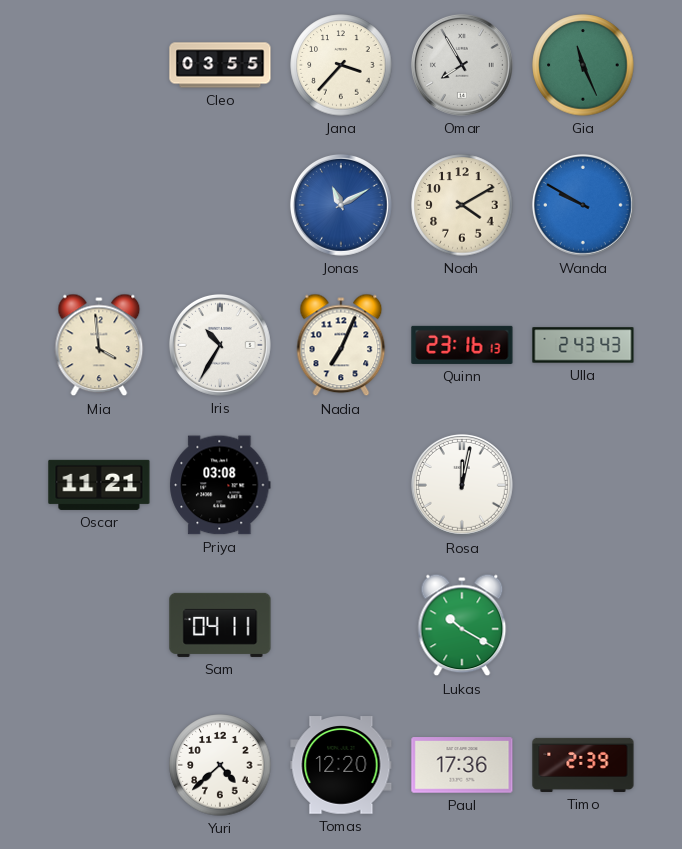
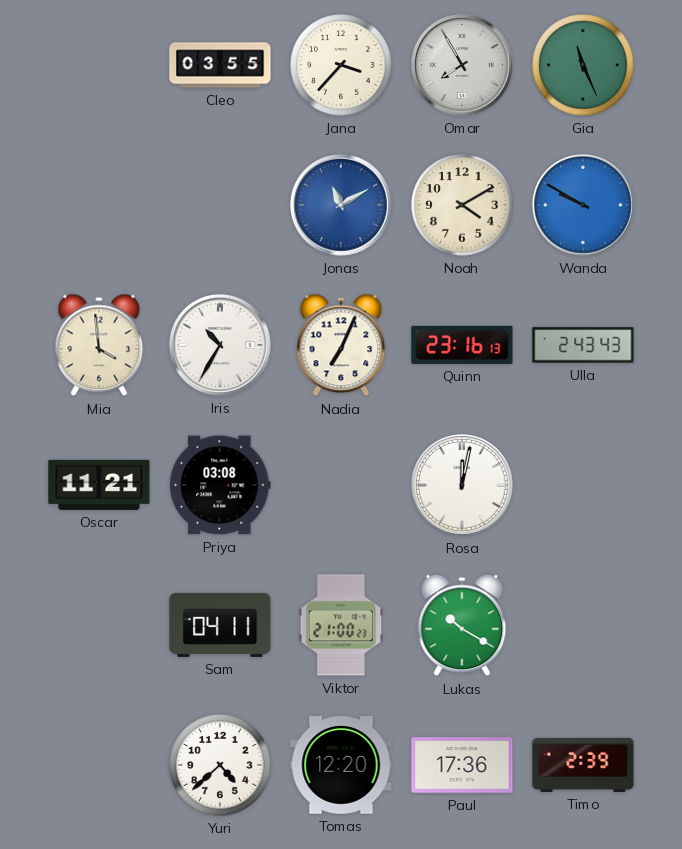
Viktor: none -> 21:00
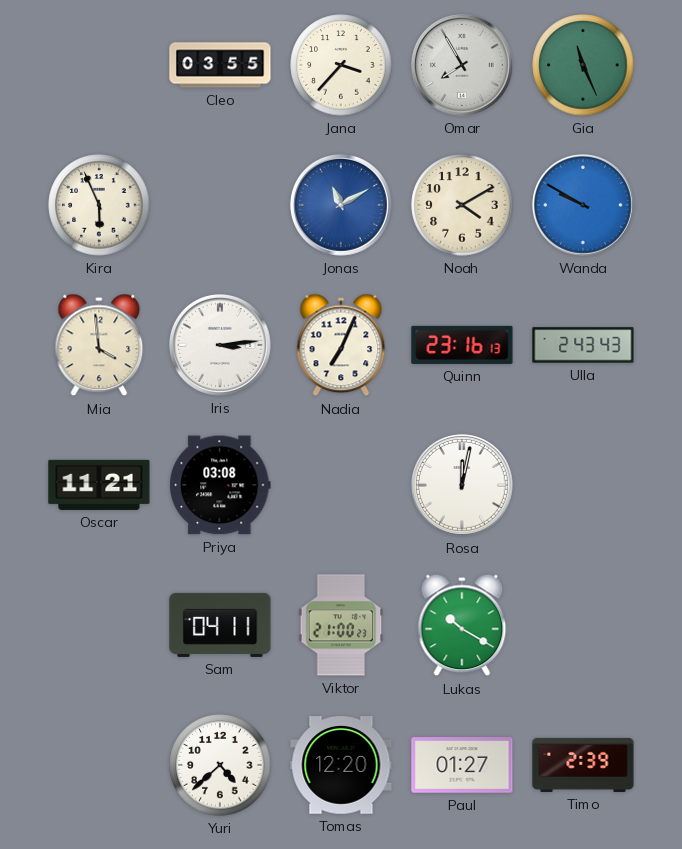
Kira: none -> 5:56
Iris: 10:35 -> 3:14
Paul: 17:36 -> 01:27
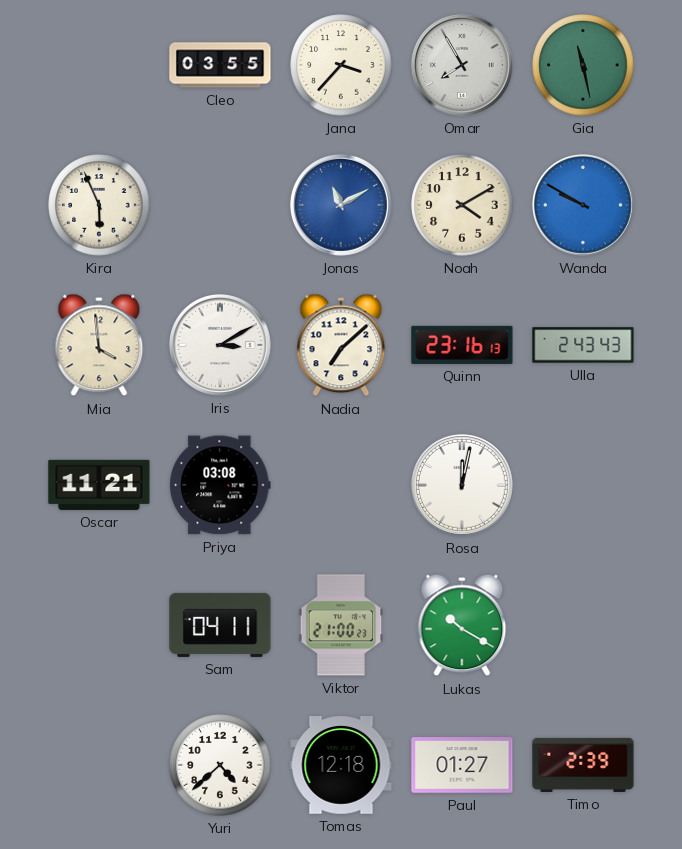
Gia: 11:26 -> 11:28
Iris: 3:14 -> 3:10
Nadia: 7:04 -> 7:08
Tomas: 12:20 -> 12:18
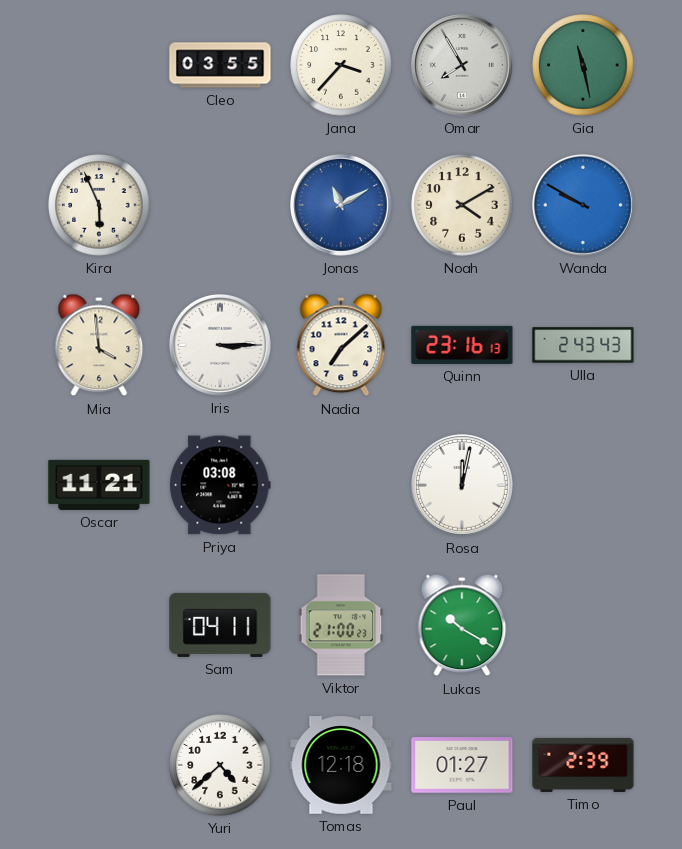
Iris: 3:10 -> 3:15
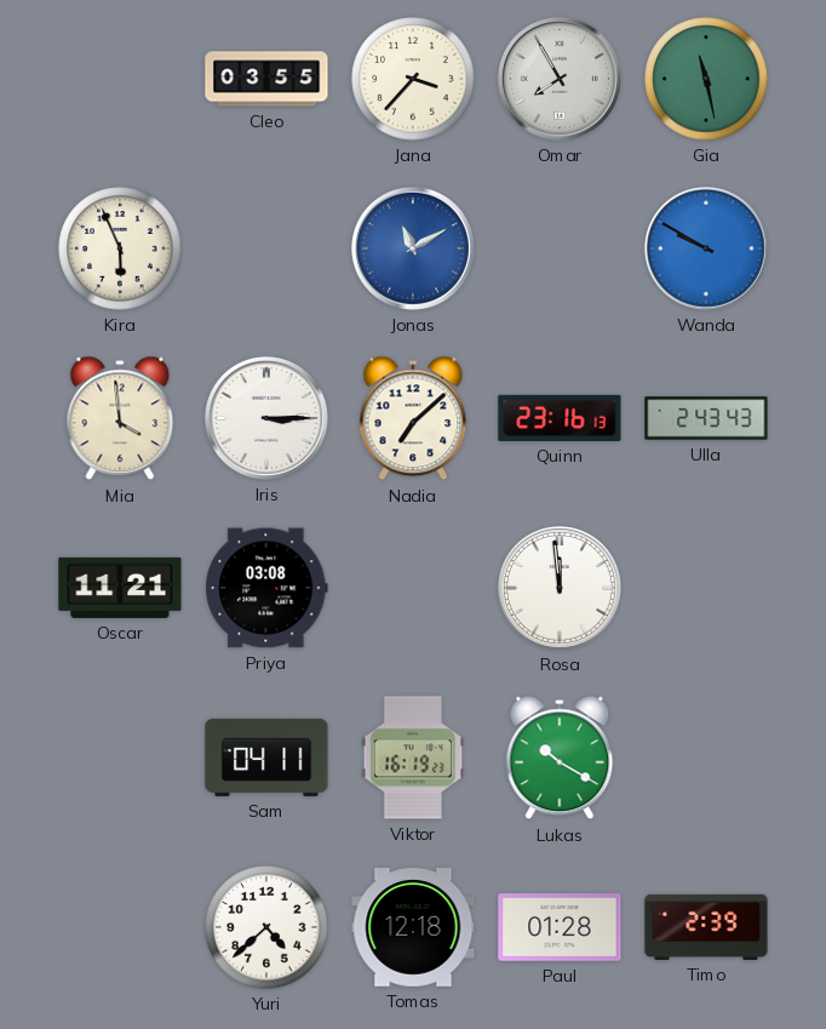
Noah: 4:10 -> none
Rosa: 12:02 -> 11:59
Viktor: 21:00 -> 16:19
Paul: 01:27 -> 01:28
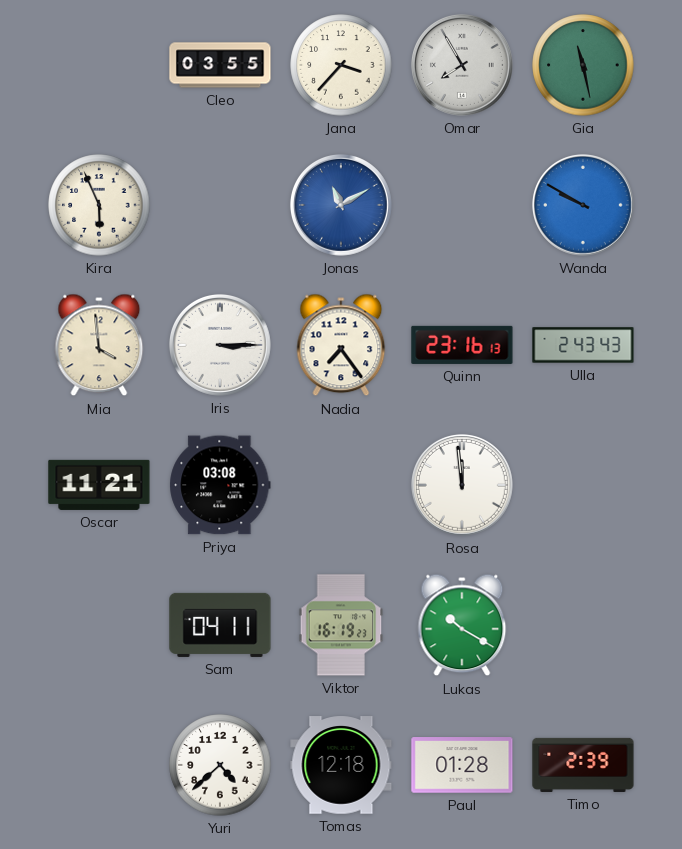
Nadia: 7:08 -> 7:24
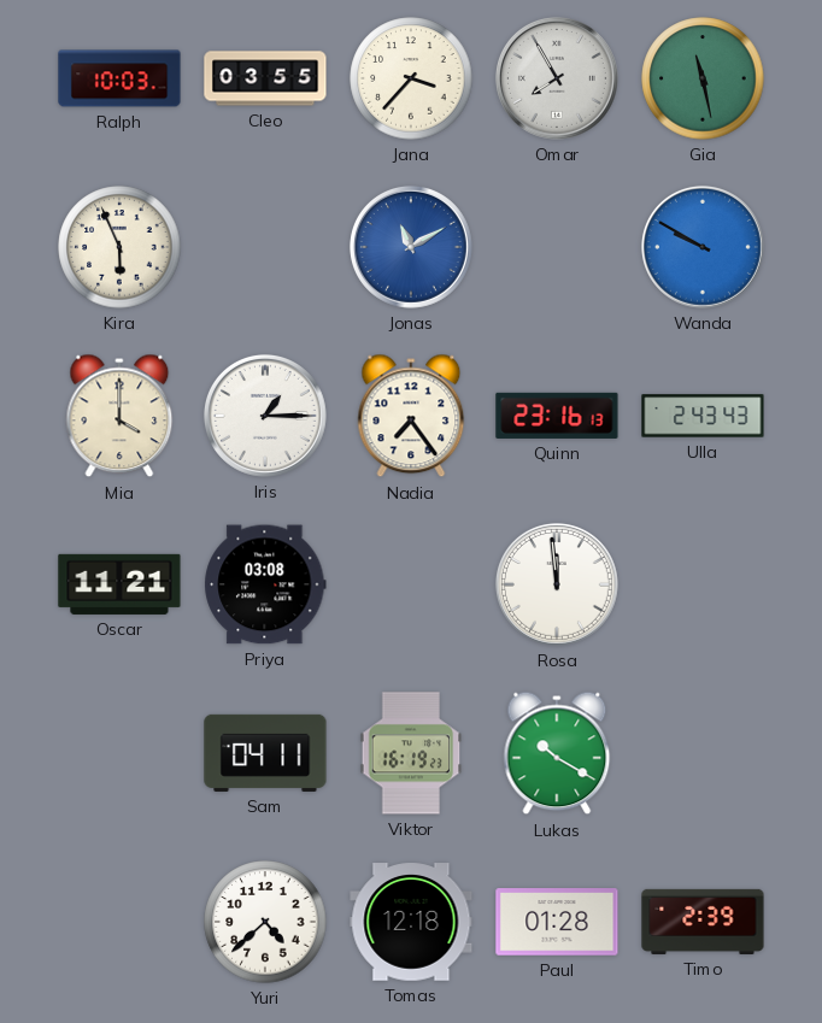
Ralph: none -> 10:03
Mia: 3:59 -> 4:00
Iris: 3:15 -> 1:15
